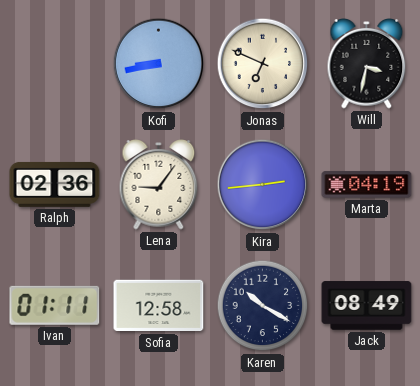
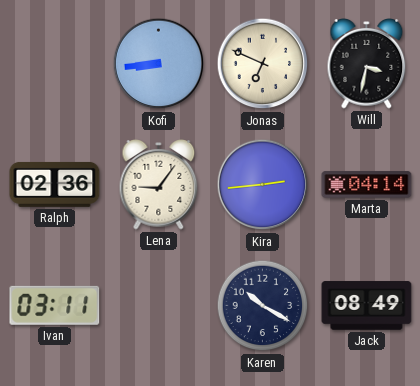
Kofi: 8:43 -> 8:44
Marta: 04:19 -> 04:14
Ivan: 01:11 -> 03:11
Sofia: 12:58 -> none
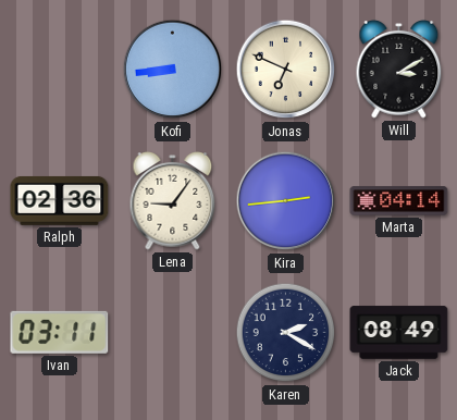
Will: 3:32 -> 3:10
Karen: 10:20 -> 2:20
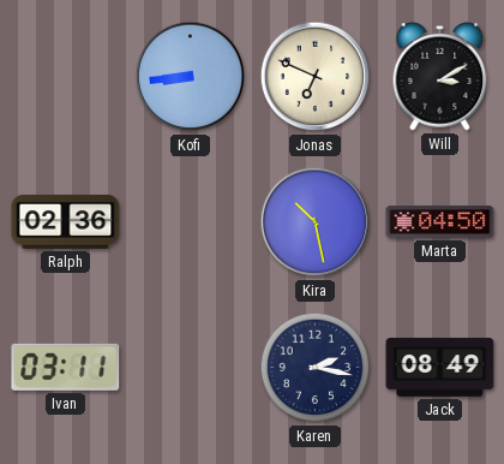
Lena: 9:06 -> none
Kira: 2:44 -> 10:28
Marta: 04:14 -> 04:50
Karen: 2:20 -> 2:17
